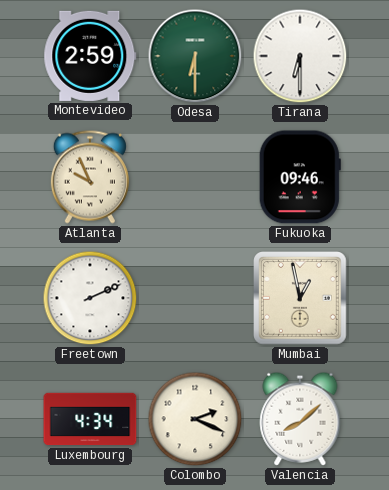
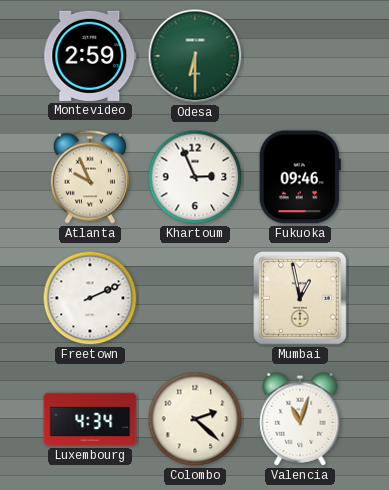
Tirana: 6:30 -> none
Khartoum: none -> 2:56
Colombo: 2:19 -> 2:22
Valencia: 8:08 -> 11:03
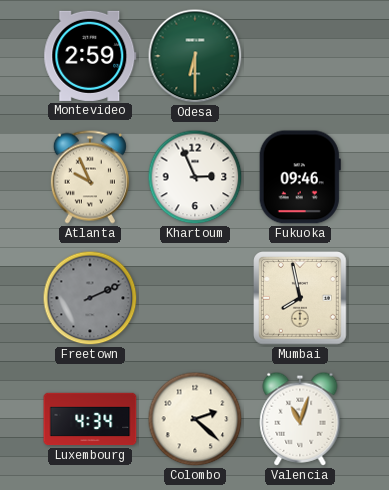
Freetown dial: white -> grey
Mumbai: 12:58 -> 7:58
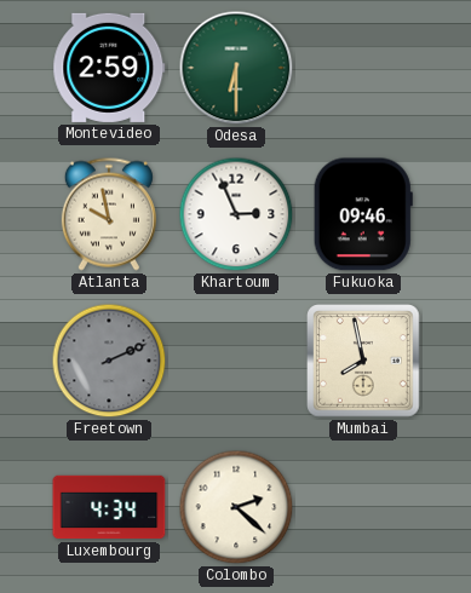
Atlanta: 9:56 -> 9:58
Valencia: 11:03 -> none
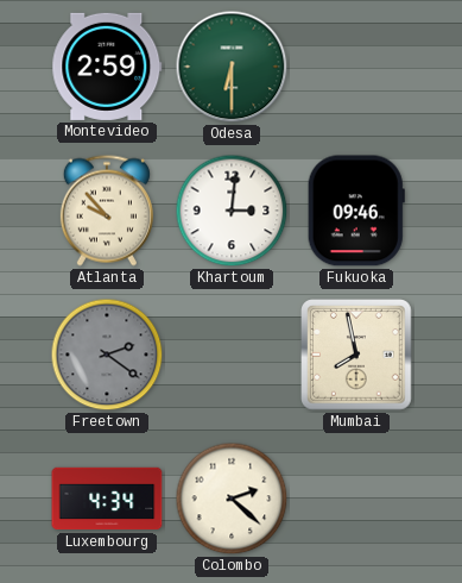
Atlanta: 9:58 -> 9:53
Khartoum: 2:56 -> 3:01
Freetown: 2:11 -> 2:21
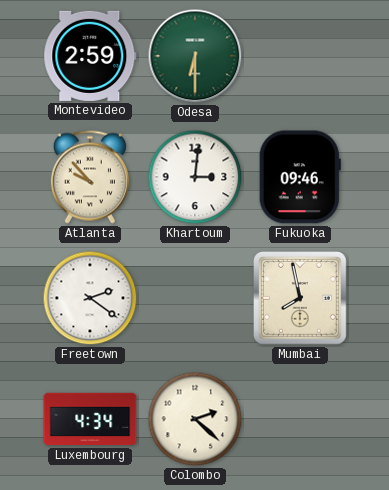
Freetown dial: grey -> white
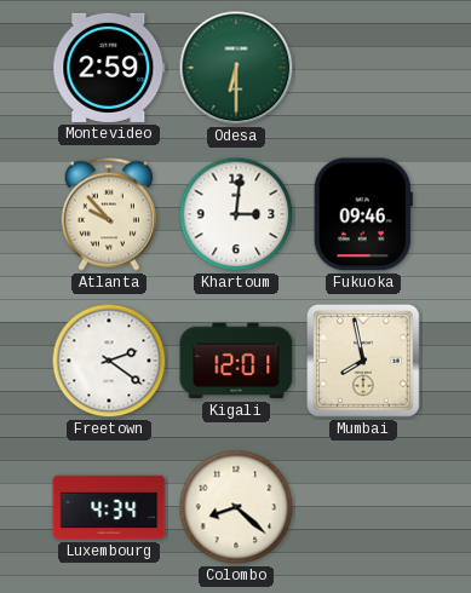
Kigali: none -> 12:01
Colombo: 2:22 -> 8:22
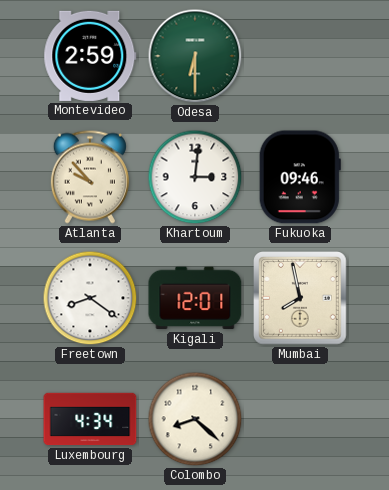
Freetown: 2:21 -> 8:21
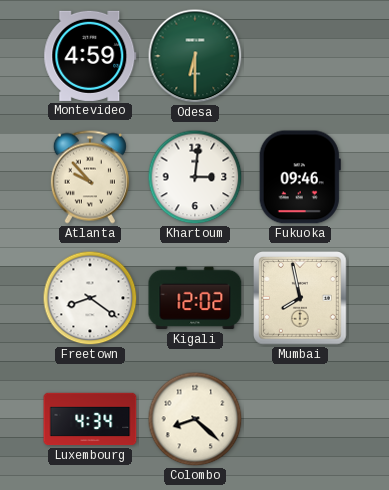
Montevideo: 2:59 -> 4:59
Kigali: 12:01 -> 12:02
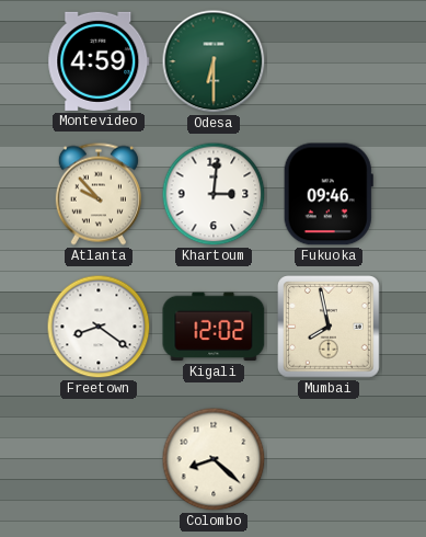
Luxembourg: 4:34 -> none
